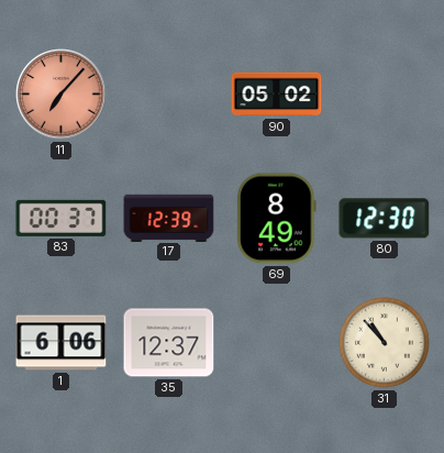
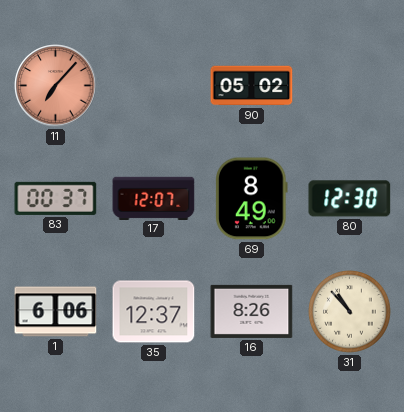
17: 12:39 -> 12:07
16: none -> 8:26
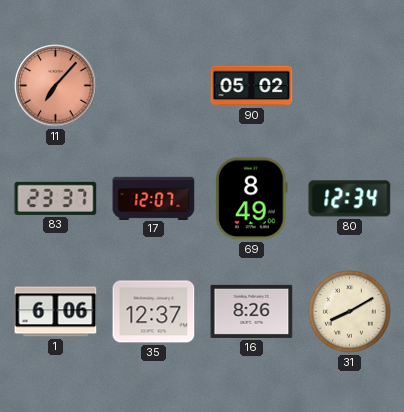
83: 00:37 -> 23:37
80: 12:30 -> 12:34
31: 10:53 -> 8:10
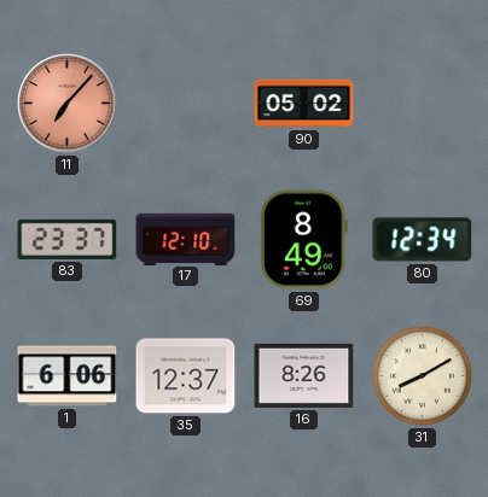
17: 12:07 -> 12:10
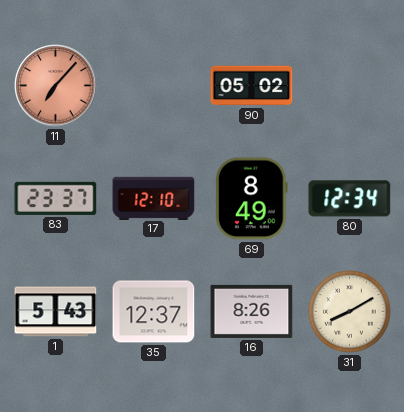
1: 6:06 -> 5:43
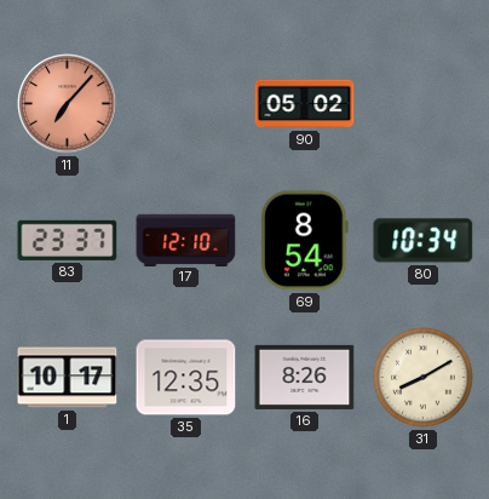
69: 8:49 -> 8:54
80: 12:34 -> 10:34
1: 5:43 -> 10:17
35: 12:37 -> 12:35
